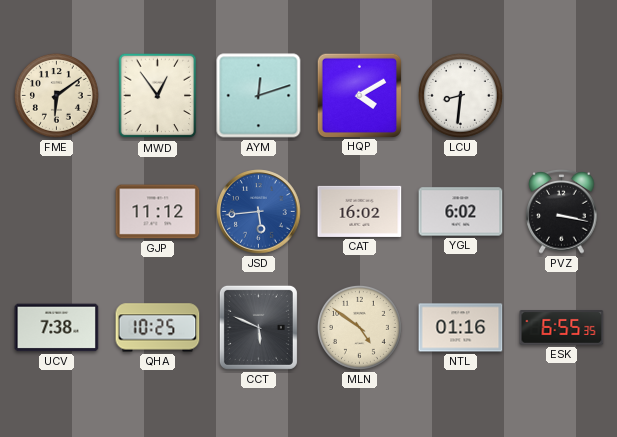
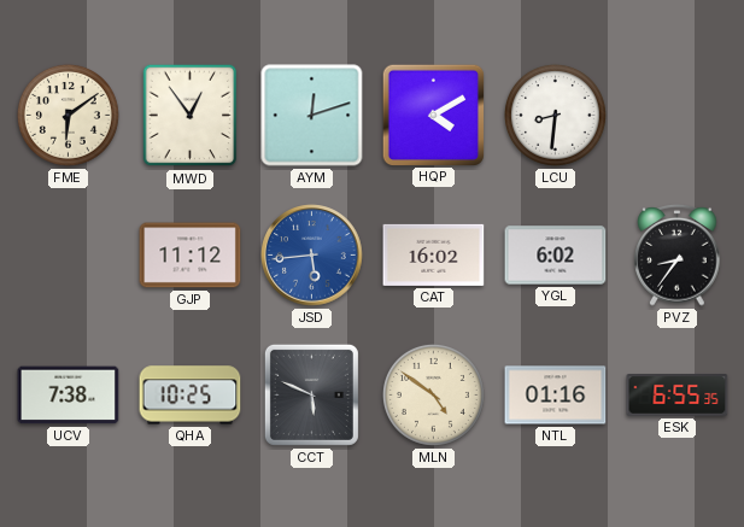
PVZ: 3:17 -> 8:36
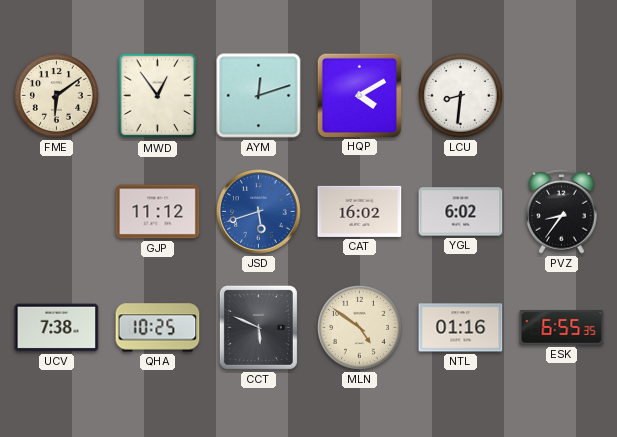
JSD: 5:44 -> 5:42
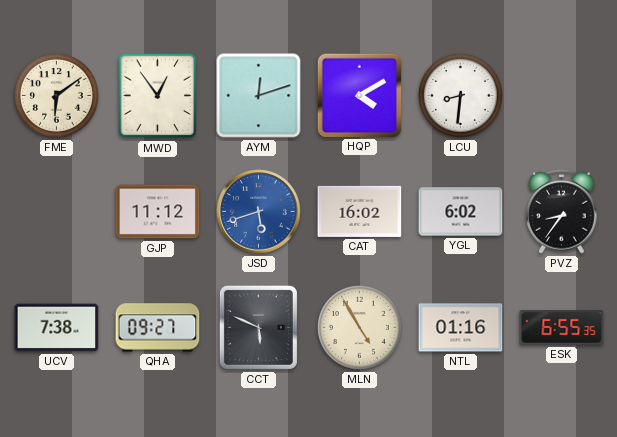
QHA: 10:25 -> 09:27
MLN: 4:51 -> 4:55
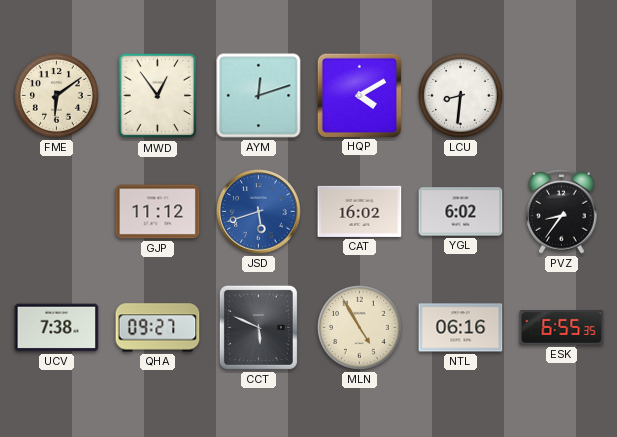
NTL: 01:16 -> 06:16
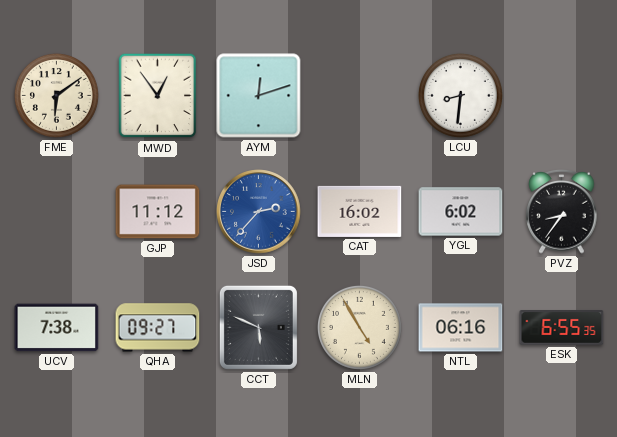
HQP: 4:10 -> none
JSD: 5:42 -> 2:37
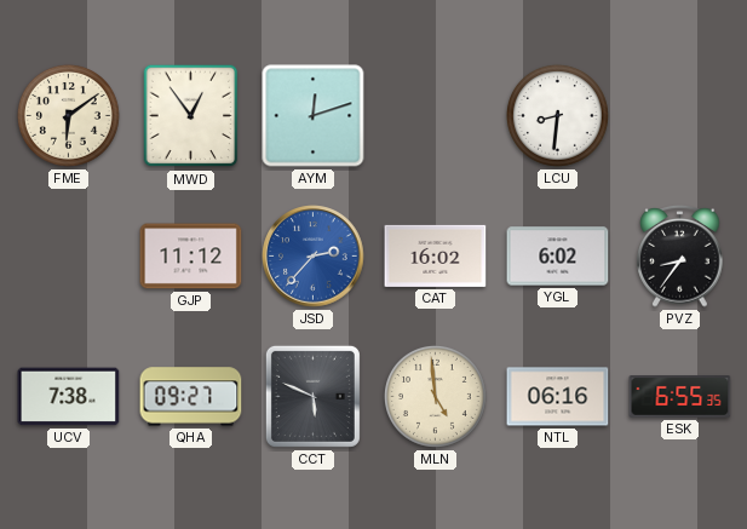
MLN: 4:55 -> 4:59
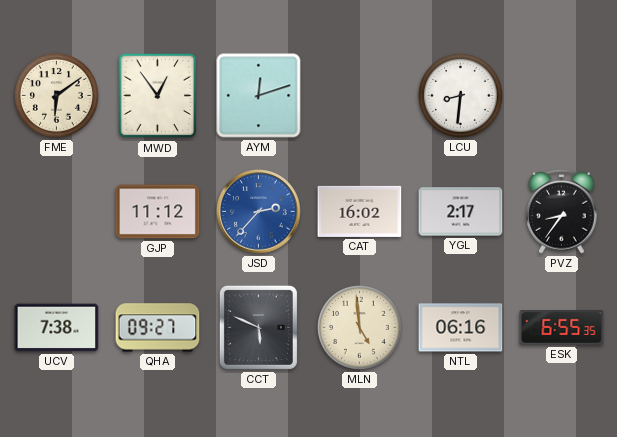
YGL: 6:02 -> 2:17
